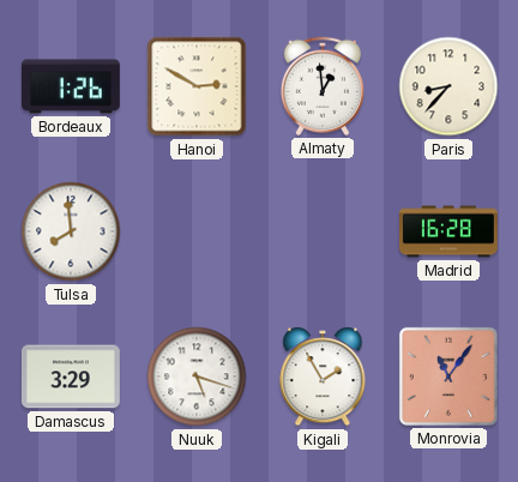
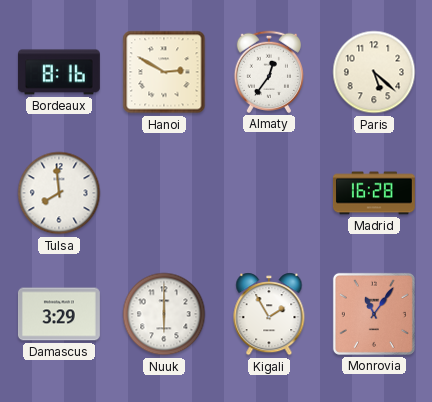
Bordeaux: 1:26 -> 8:16
Almaty: 12:59 -> 12:36
Paris: 8:37 -> 5:22
Nuuk: 5:18 -> 6:00
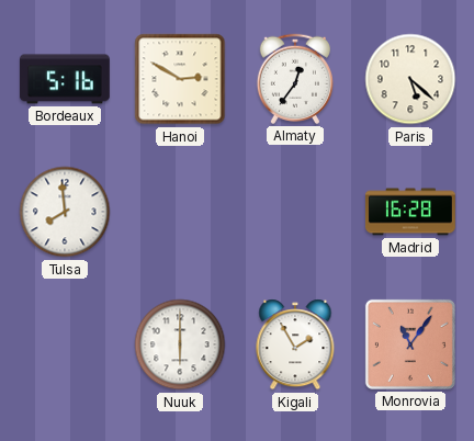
Bordeaux: 8:16 -> 5:16
Damascus: 3:29 -> none
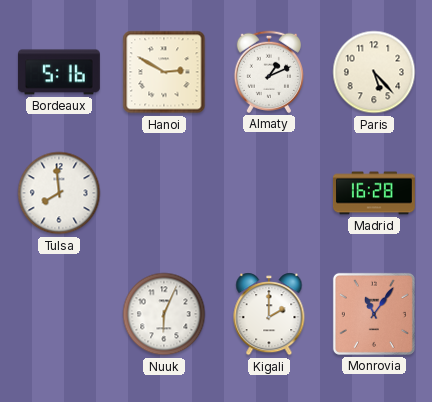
Almaty: 12:36 -> 1:11
Paris: 5:22 -> 5:23
Nuuk: 6:00 -> 6:04
Kigali: 1:55 -> 2:00
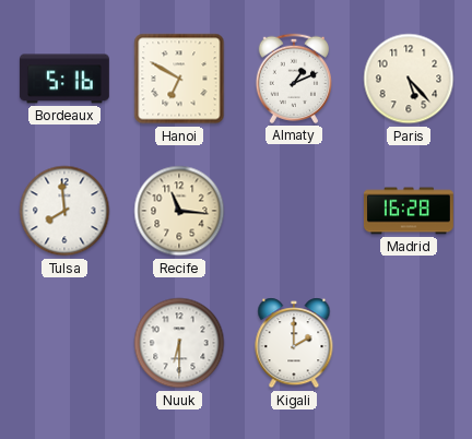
Hanoi: 2:50 -> 6:50
Recife: none -> 11:16
Nuuk: 6:04 -> 6:30
Monrovia: 11:06 -> none
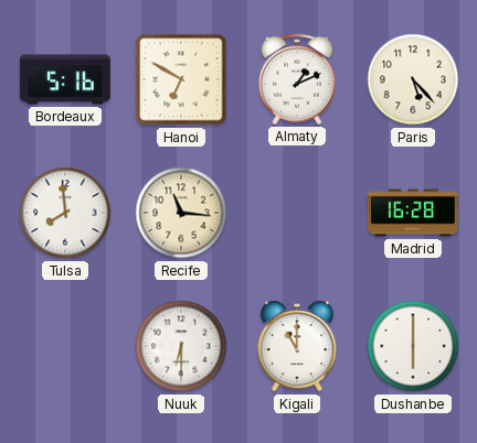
Kigali: 2:00 -> 11:00
Dushanbe: none -> 6:00
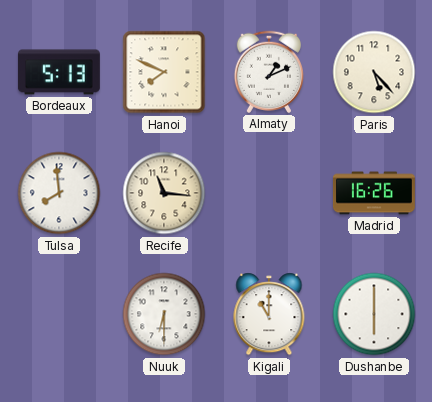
Bordeaux: 5:16 -> 5:13
Hanoi: 6:50 -> 7:49
Madrid: 16:28 -> 16:26
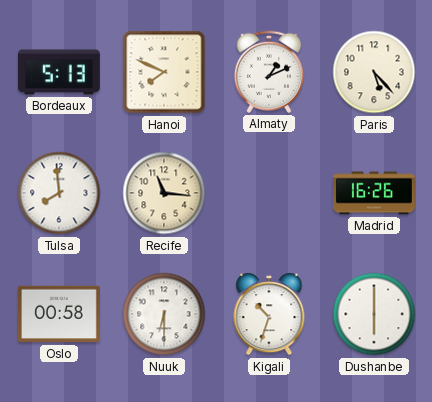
Oslo: none -> 00:58
Kigali: 11:00 -> 10:33
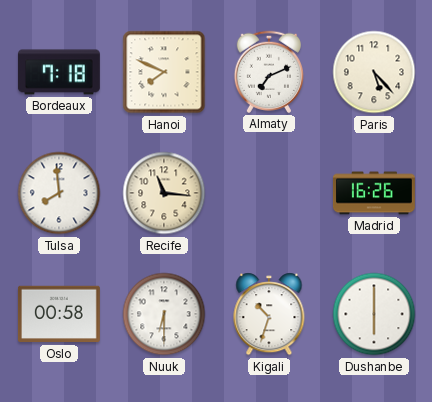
Bordeaux: 5:13 -> 7:18
Almaty: 1:11 -> 7:11
